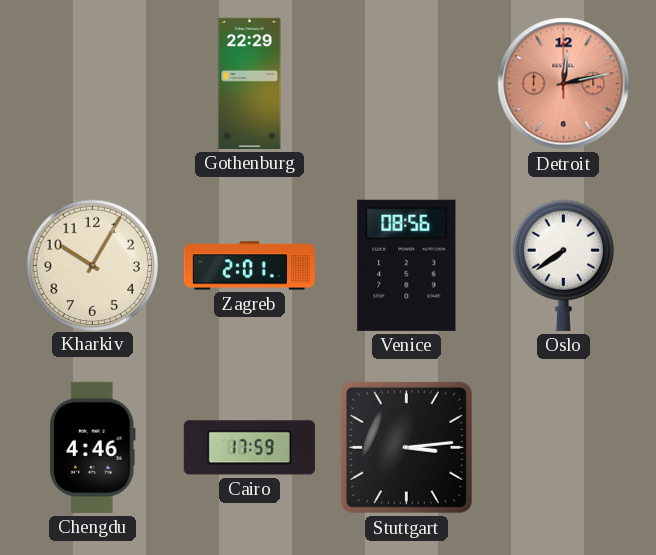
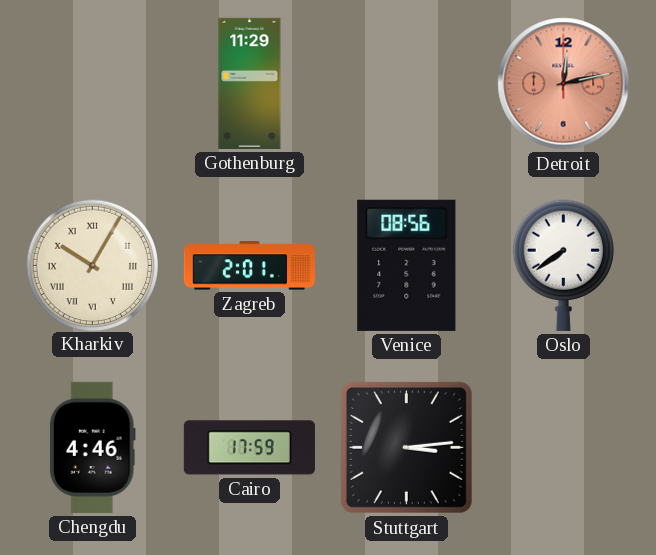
Gothenburg: 22:29 -> 11:29
Kharkiv numerals: Arabic -> Roman
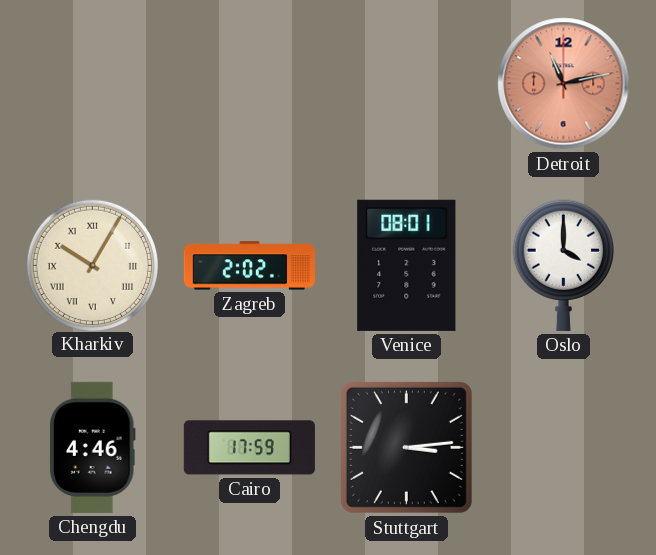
Gothenburg: 11:29 -> none
Detroit: 12:13 -> 11:13
Zagreb: 2:01 -> 2:02
Venice: 08:56 -> 08:01
Oslo: 7:39 -> 4:00
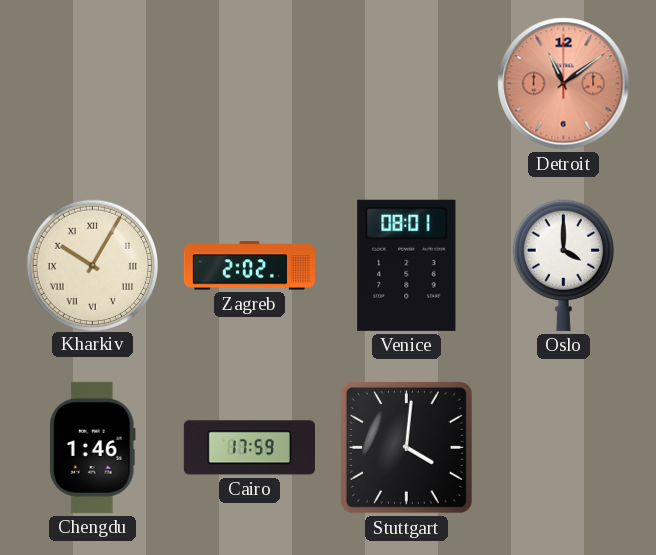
Detroit: 11:13 -> 11:09
Chengdu: 4:46 -> 1:46
Stuttgart: 3:14 -> 4:01
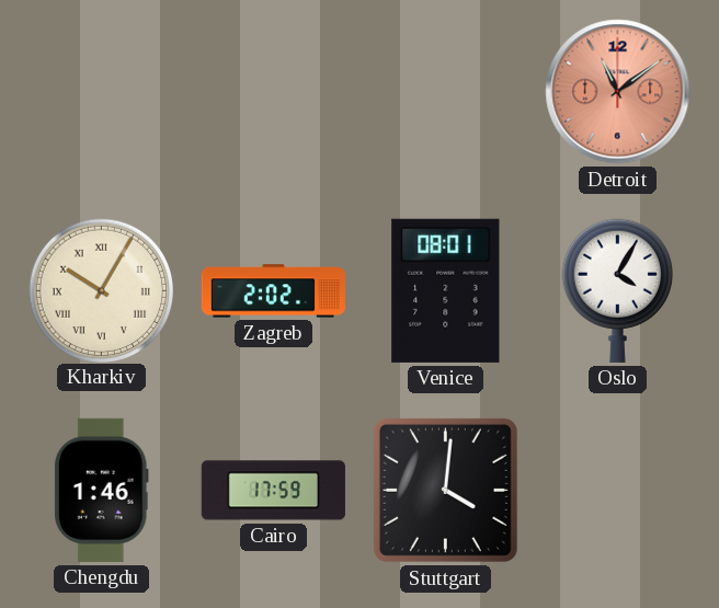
Oslo: 4:00 -> 4:05
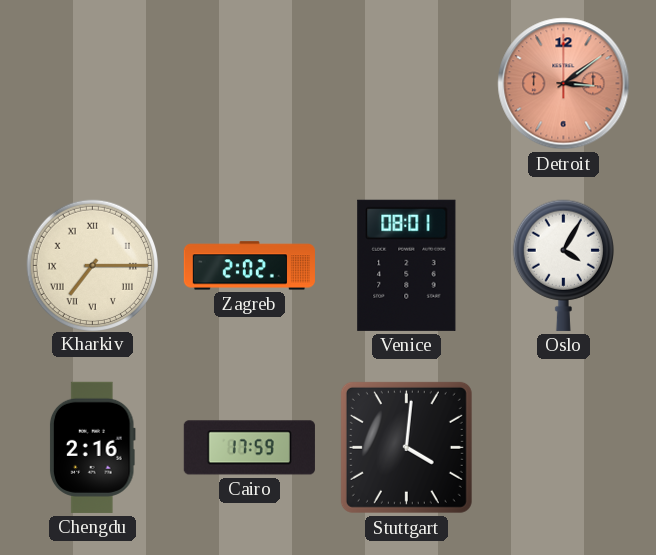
Detroit: 11:09 -> 3:09
Kharkiv: 10:05 -> 7:15
Chengdu: 1:46 -> 2:16
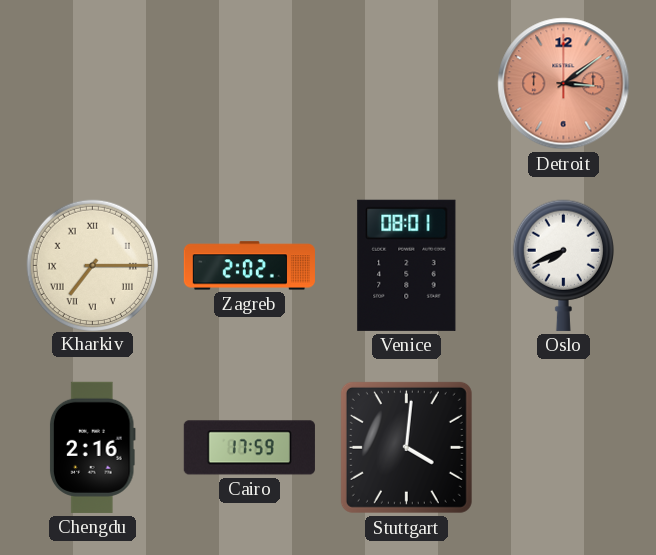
Oslo: 4:05 -> 7:41
